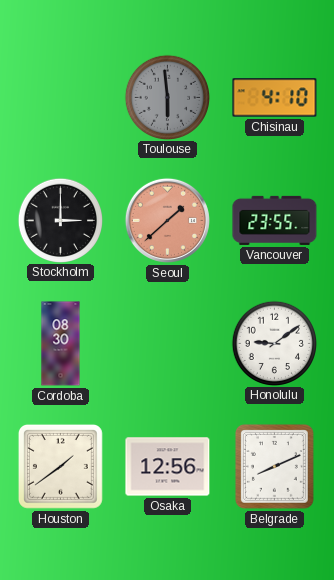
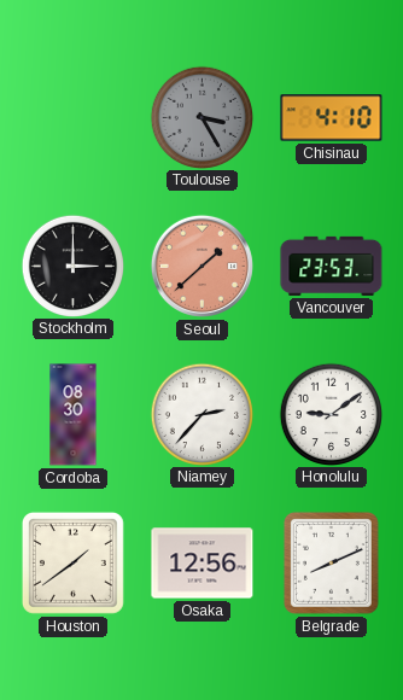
Toulouse: 5:59 -> 3:25
Vancouver: 23:55 -> 23:53
Niamey: none -> 2:37
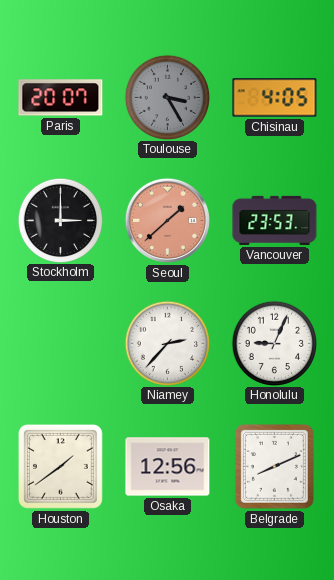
Paris: none -> 20:07
Chisinau: 4:10 -> 4:05
Cordoba: 08:30 -> none
Honolulu: 9:09 -> 9:04
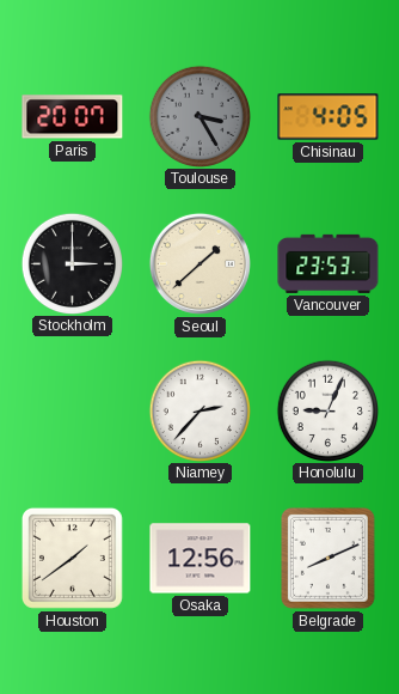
Seoul dial: salmon -> cream
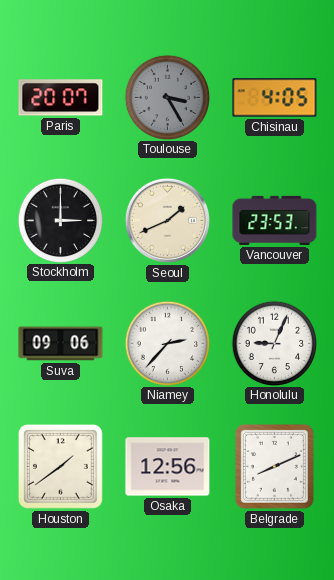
Seoul: 1:38 -> 1:41
Suva: none -> 09:06
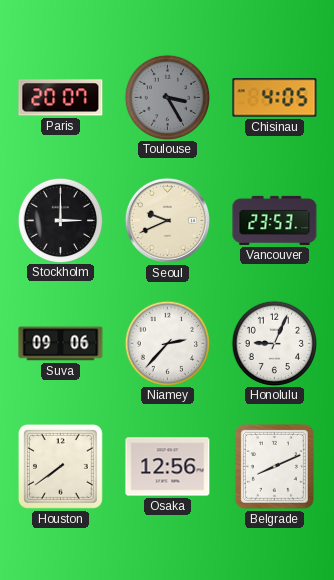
Seoul: 1:41 -> 9:41
Houston: 1:39 -> 7:39
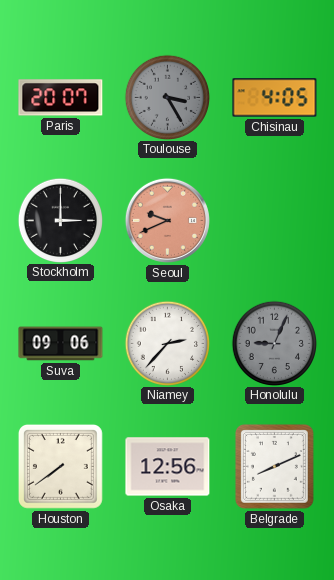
Seoul dial: cream -> salmon
Vancouver: 23:53 -> none
Honolulu dial: white -> grey
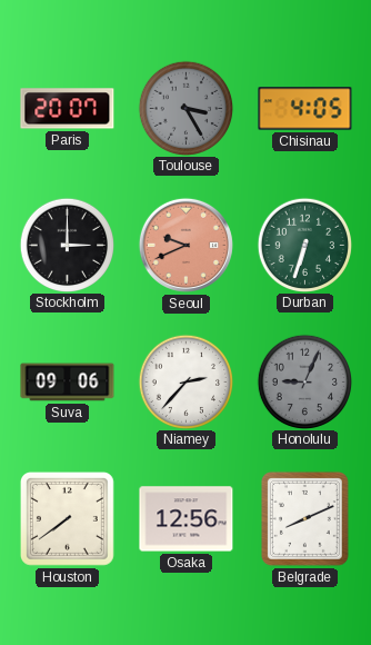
Durban: none -> 6:33
